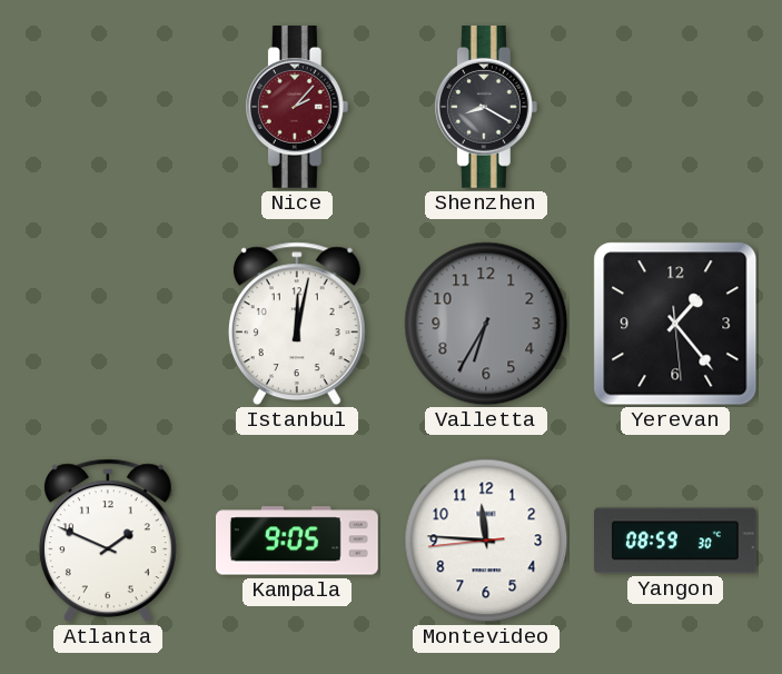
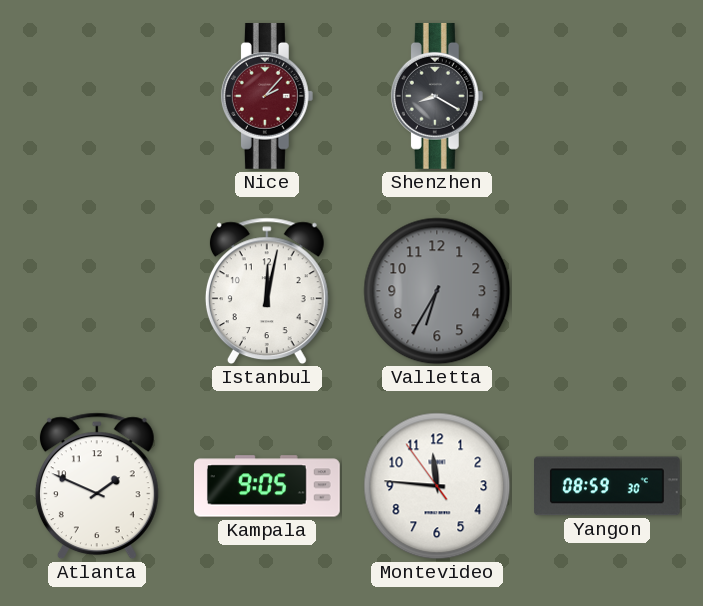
Yerevan: 1:23 -> none
Montevideo: 11:45:44 -> 11:45:54
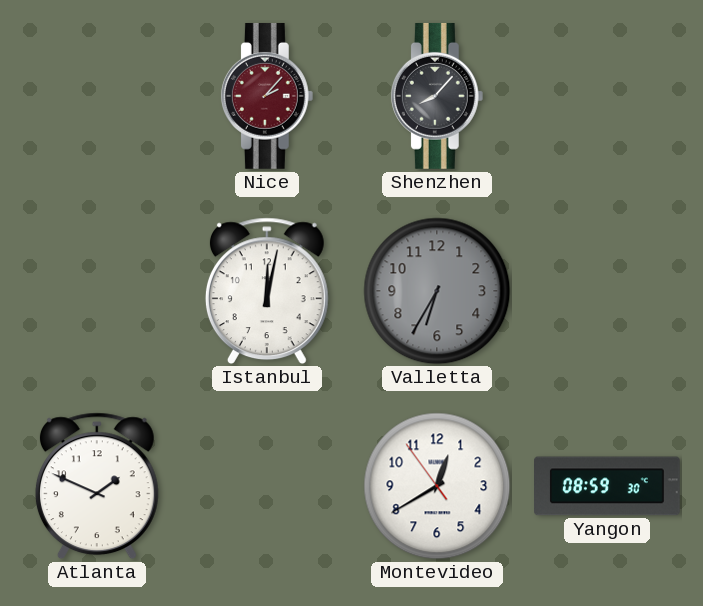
Shenzhen: 8:20 -> 8:07
Kampala: 9:05 -> none
Montevideo: 11:45 -> 12:39
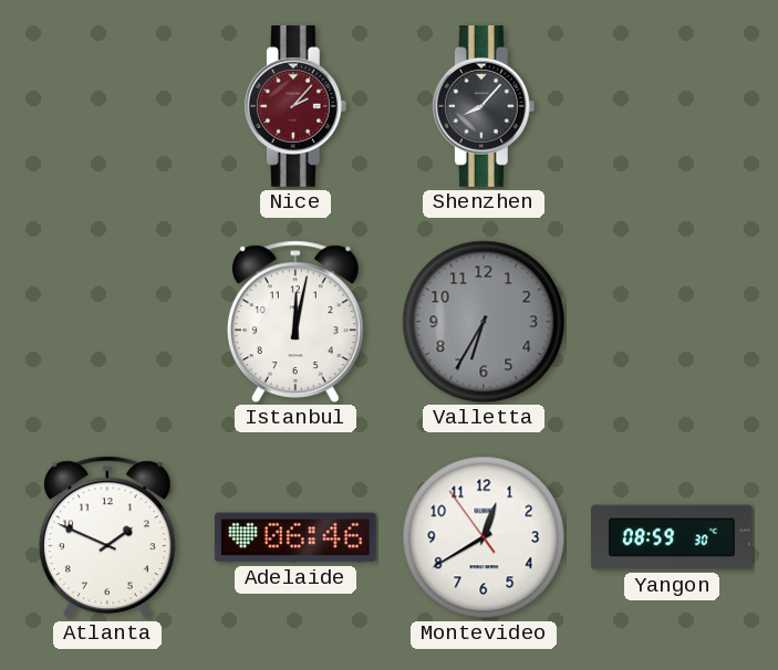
Adelaide: none -> 06:46
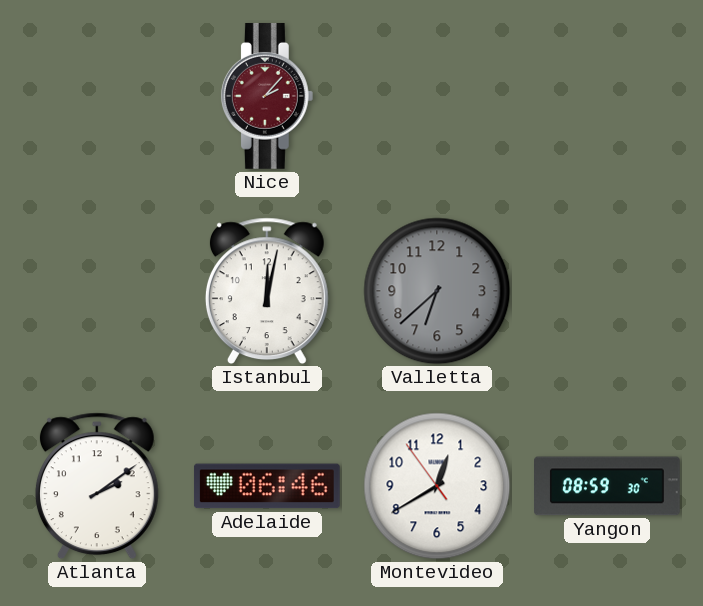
Shenzhen: 8:07 -> none
Valletta: 6:35 -> 6:38
Atlanta: 1:49 -> 2:09
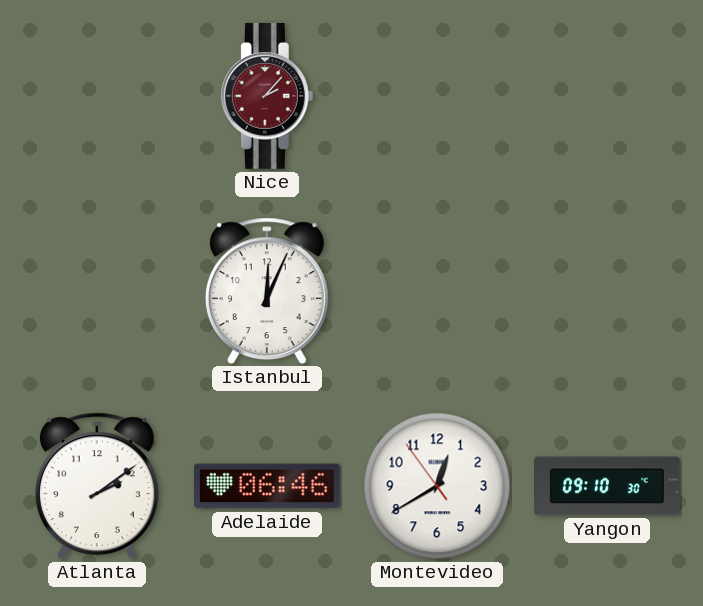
Istanbul: 12:02 -> 12:04
Valletta: 6:38 -> none
Yangon: 08:59 -> 09:10
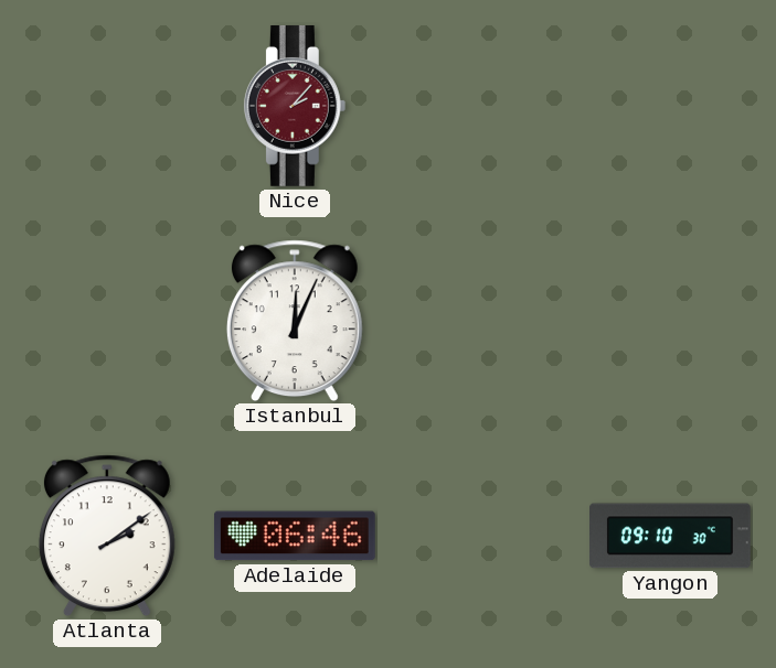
Montevideo: 12:39 -> none
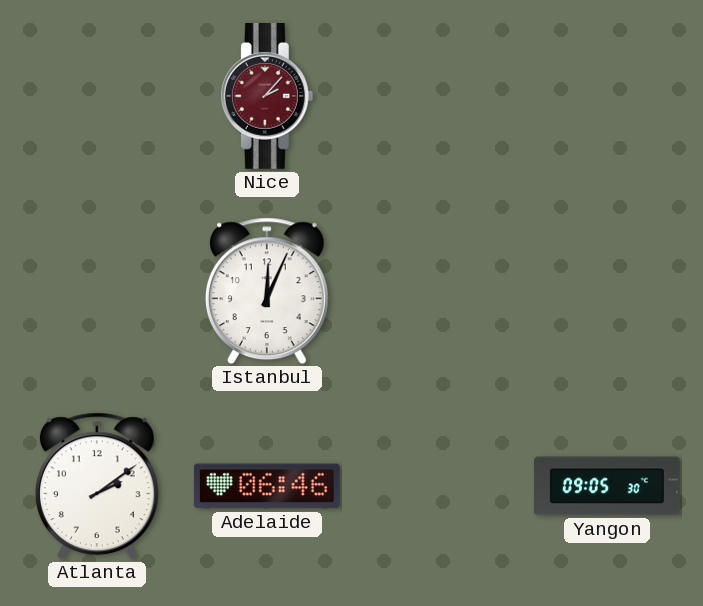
Yangon: 09:10 -> 09:05
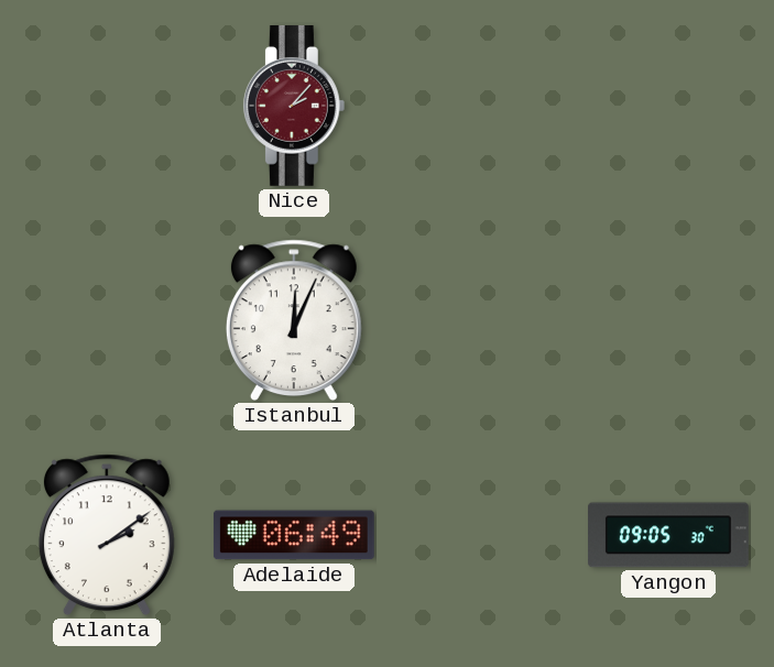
Adelaide: 06:46 -> 06:49
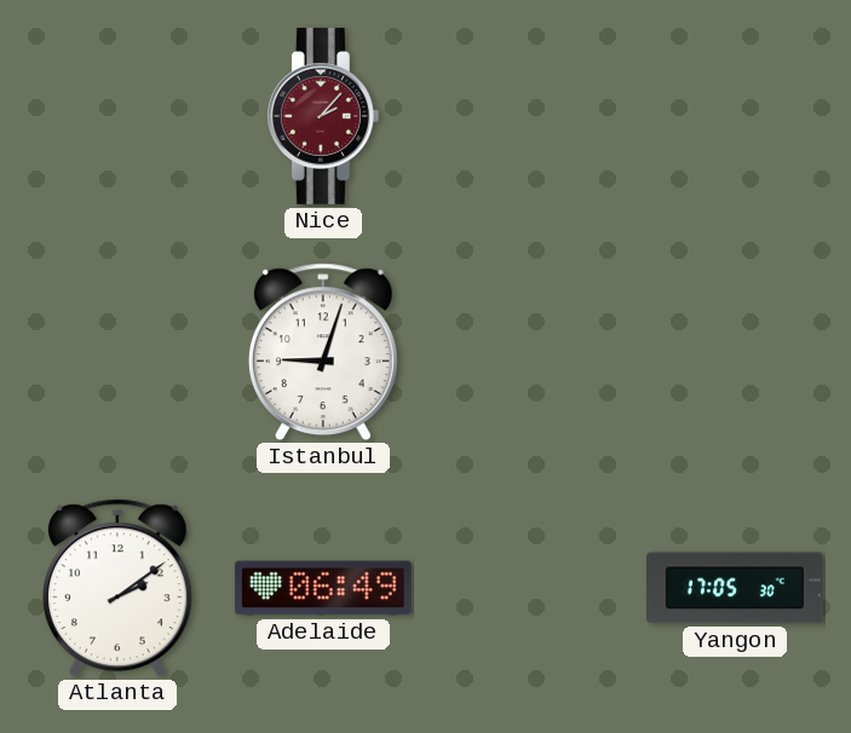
Istanbul: 12:04 -> 9:03
Yangon: 09:05 -> 17:05
